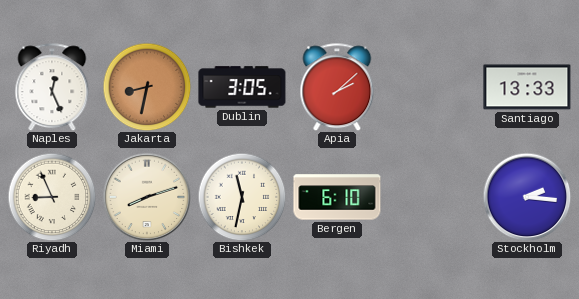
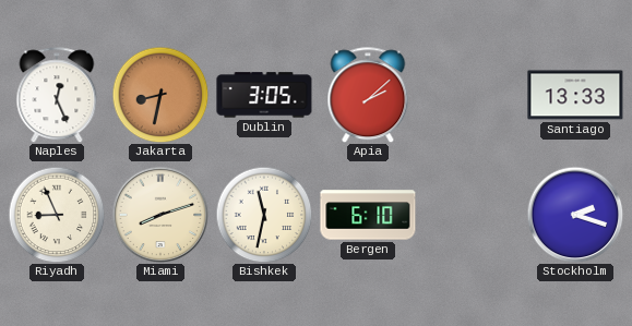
Stockholm: 2:16 -> 2:18
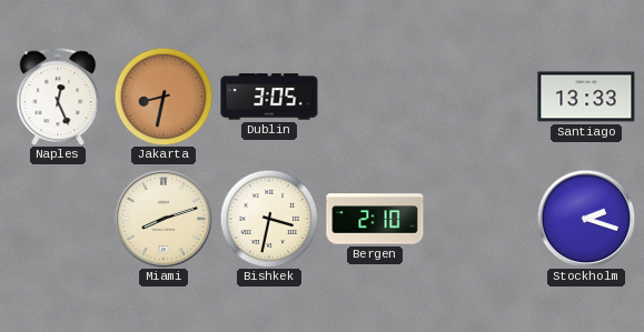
Apia: 2:08 -> none
Riyadh: 8:56 -> none
Bishkek: 11:32 -> 3:32
Bergen: 6:10 -> 2:10
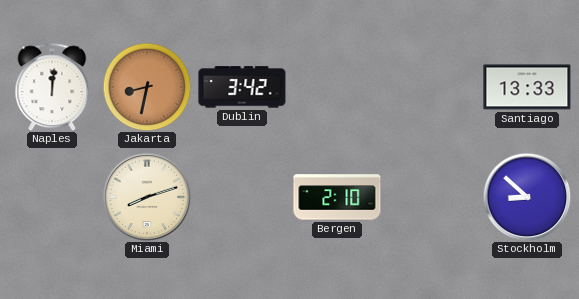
Naples: 12:26 -> 12:01
Dublin: 3:05 -> 3:42
Bishkek: 3:32 -> none
Stockholm: 2:18 -> 8:52
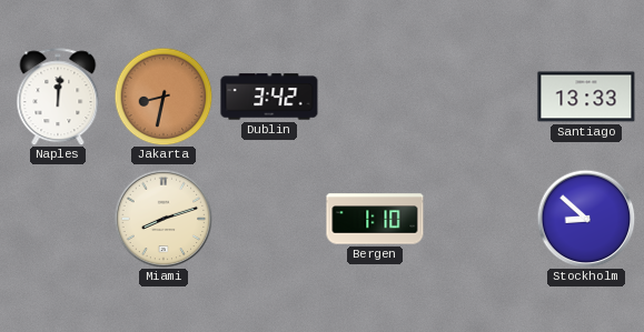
Bergen: 2:10 -> 1:10
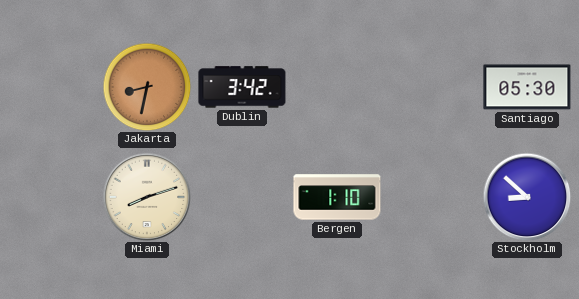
Naples: 12:01 -> none
Santiago: 13:33 -> 05:30
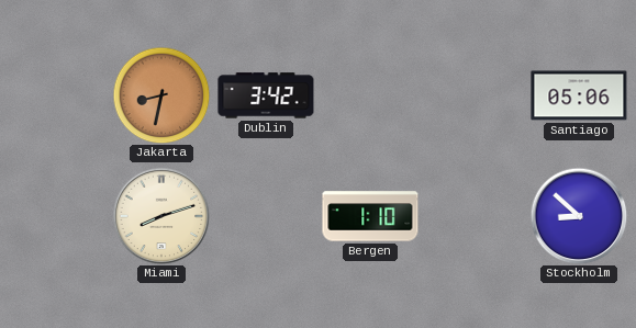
Santiago: 05:30 -> 05:06
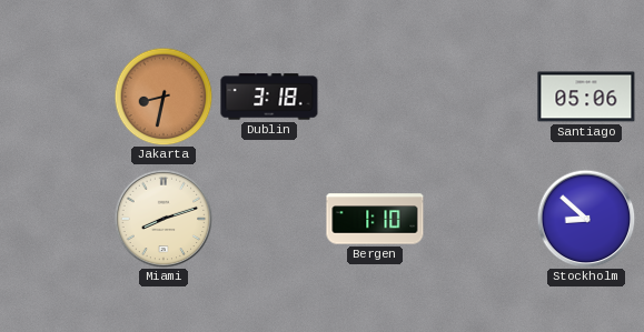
Dublin: 3:42 -> 3:18
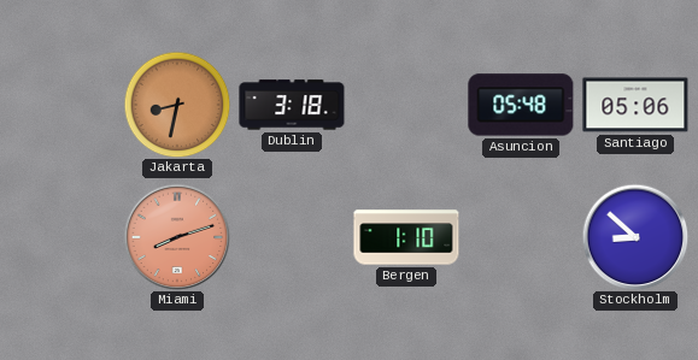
Asuncion: none -> 05:48
Miami dial: cream -> salmon
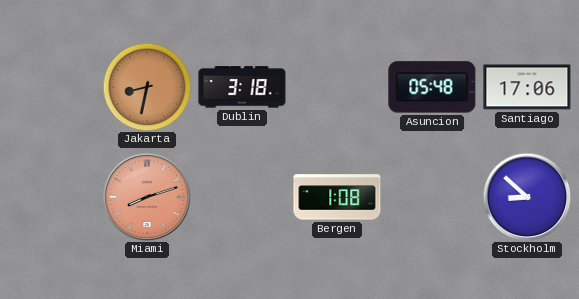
Santiago: 05:06 -> 17:06
Bergen: 1:10 -> 1:08
